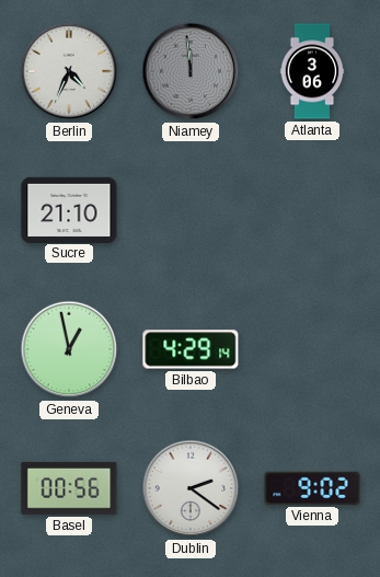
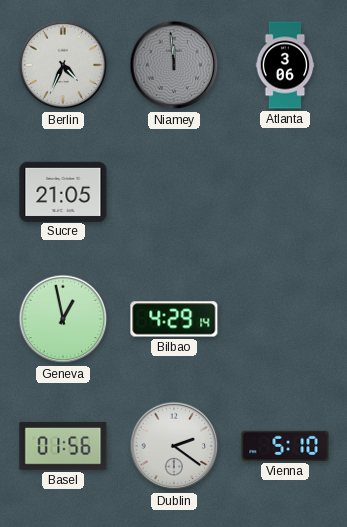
Sucre: 21:10 -> 21:05
Basel: 00:56 -> 01:56
Vienna: 9:02 -> 5:10
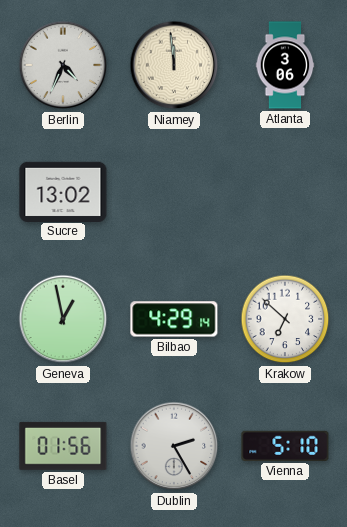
Niamey dial: grey -> cream
Sucre: 21:05 -> 13:02
Krakow: none -> 6:52
Dublin: 2:21 -> 2:25
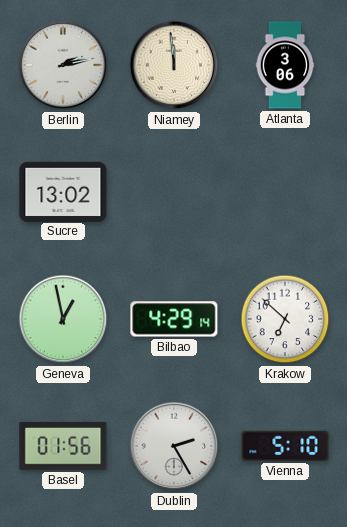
Berlin: 4:34 -> 2:13
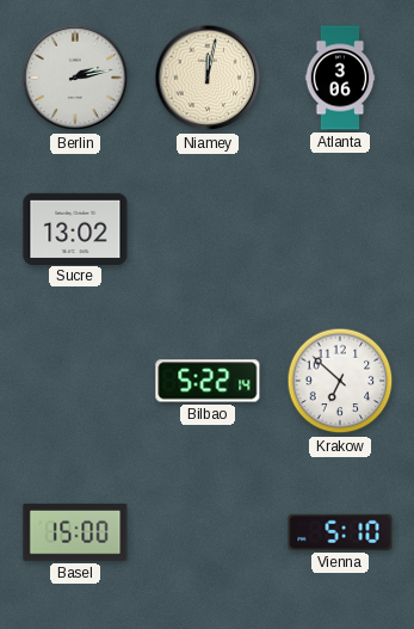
Niamey: 11:59 -> 12:02
Geneva: 12:58 -> none
Bilbao: 4:29 -> 5:22
Basel: 01:56 -> 15:00
Dublin: 2:25 -> none
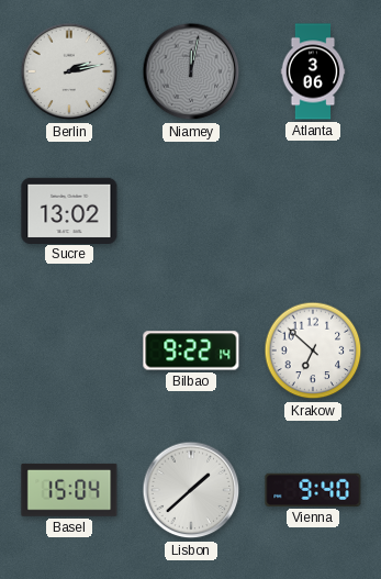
Niamey dial: cream -> grey
Bilbao: 5:22 -> 9:22
Basel: 15:00 -> 15:04
Lisbon: none -> 1:38
Vienna: 5:10 -> 9:40
